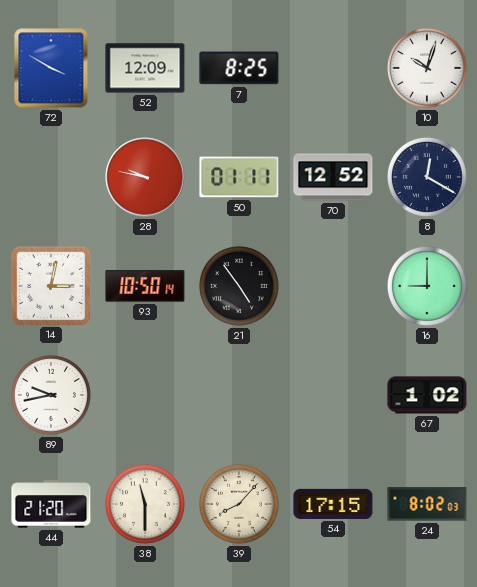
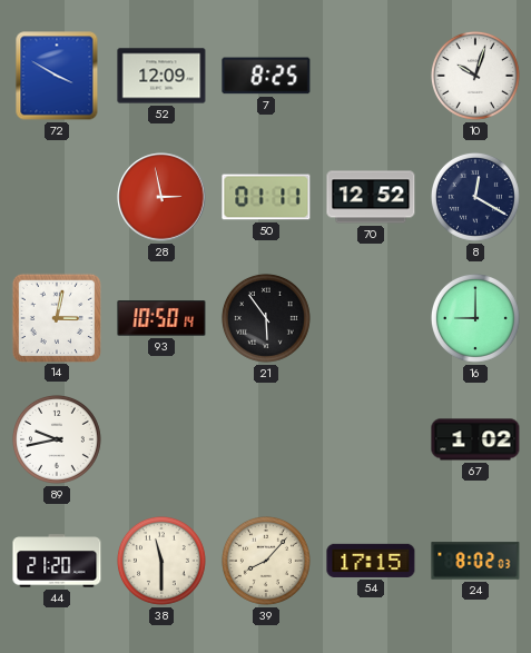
28: 9:47 -> 2:58
21: 4:54 -> 5:54
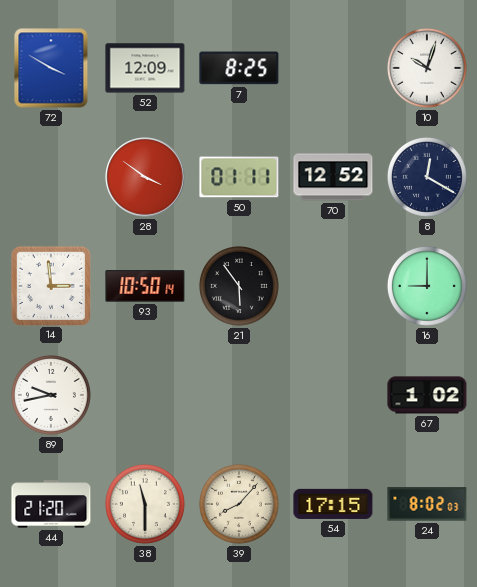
28: 2:58 -> 3:51
14: 3:02 -> 2:59
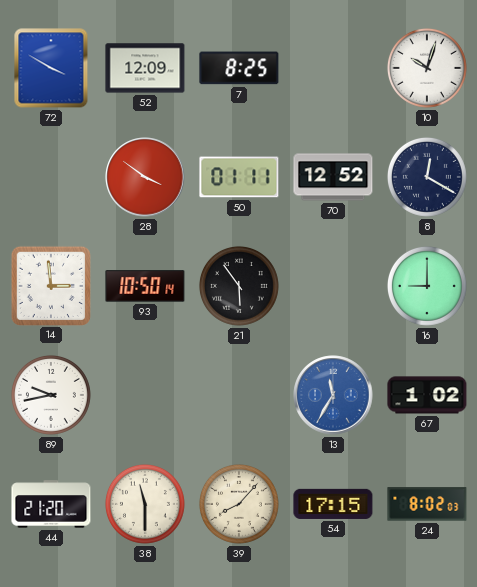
13: none -> 11:35
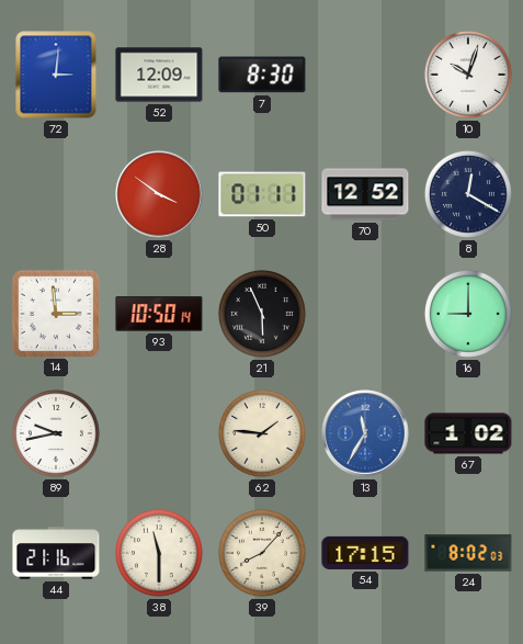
72: 3:50 -> 3:01
7: 8:25 -> 8:30
21: 5:54 -> 5:56
62: none -> 1:46
44: 21:20 -> 21:16
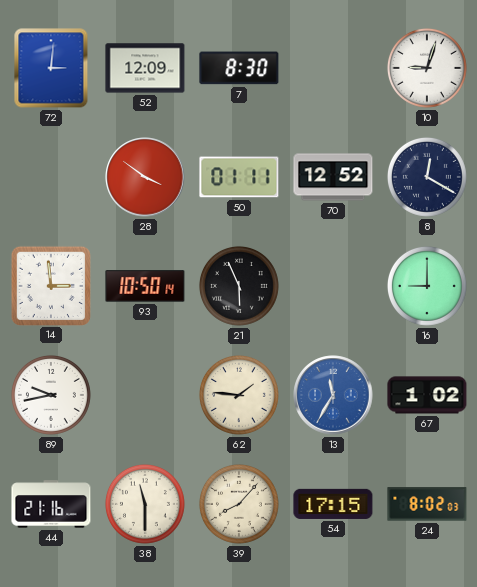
10: 10:03 -> 9:03
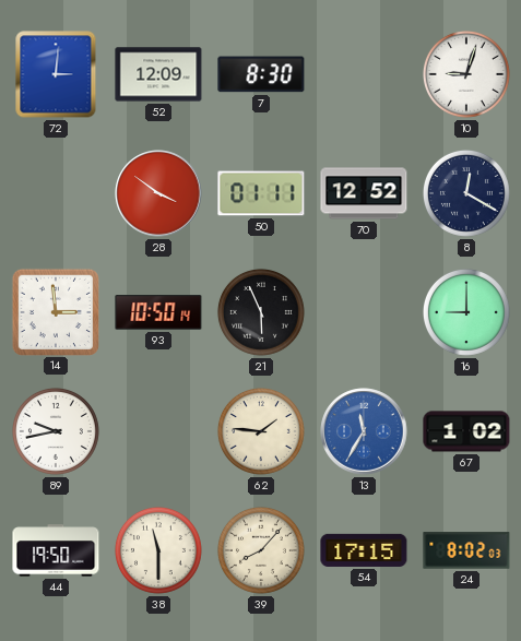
44: 21:16 -> 19:50
